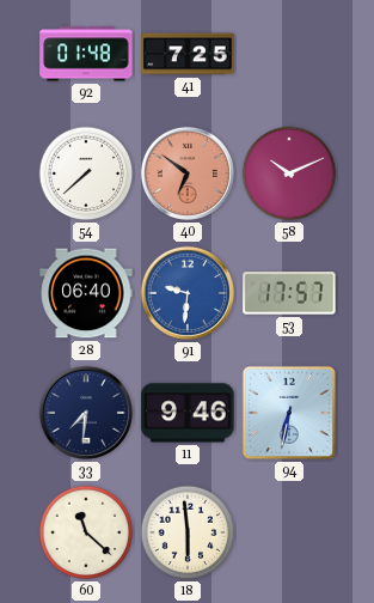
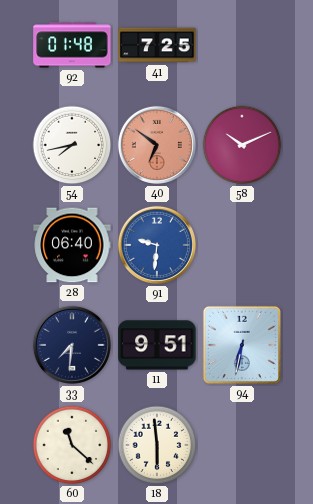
54: 7:38 -> 7:43
53: 17:57 -> none
11: 9:46 -> 9:51
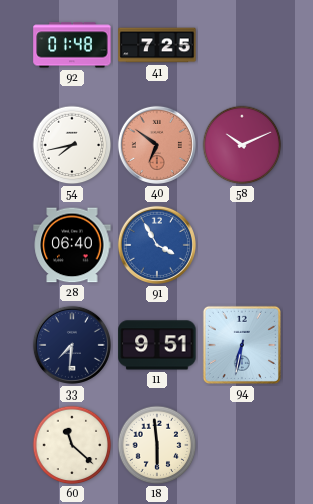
91: 9:31 -> 3:55
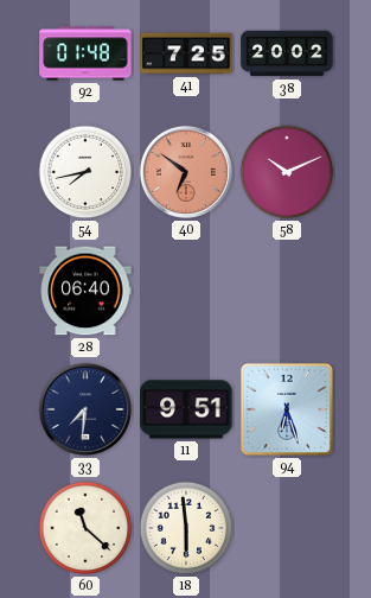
38: none -> 20:02
91: 3:55 -> none
94: 6:32 -> 6:27
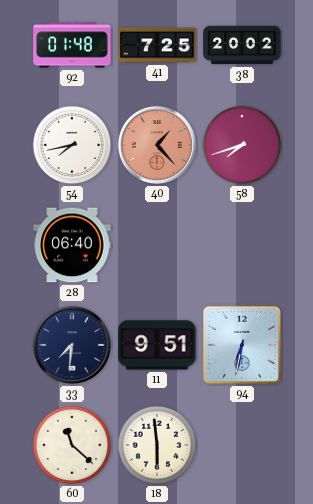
40: 6:51 -> 1:23
58: 10:11 -> 7:42
94: 6:27 -> 6:32
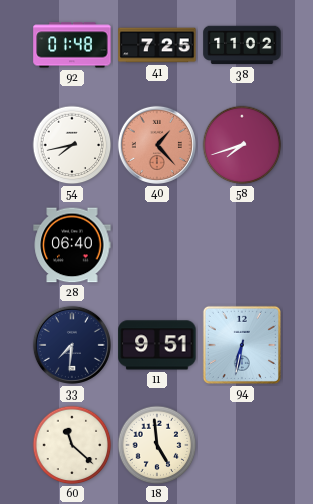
38: 20:02 -> 11:02
18: 5:59 -> 4:59
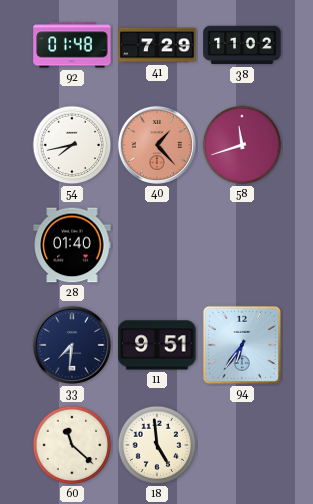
41: 7:25 -> 7:29
58: 7:42 -> 11:42
28: 06:40 -> 01:40
94: 6:32 -> 6:36
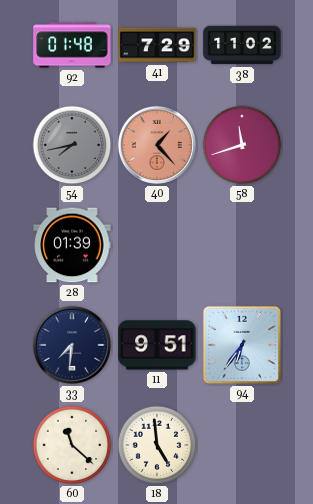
54 dial: white -> grey
28: 01:40 -> 01:39
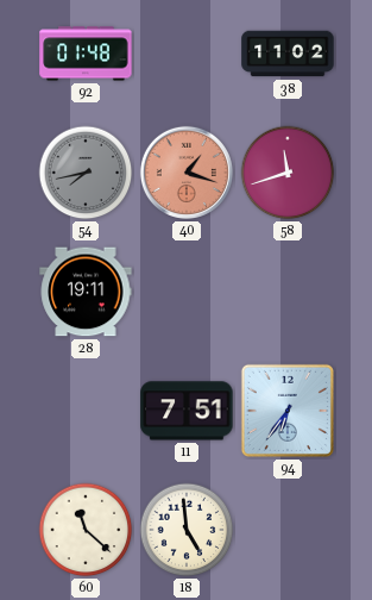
41: 7:29 -> none
40: 1:23 -> 1:18
28: 01:39 -> 19:11
33: 7:31 -> none
11: 9:51 -> 7:51
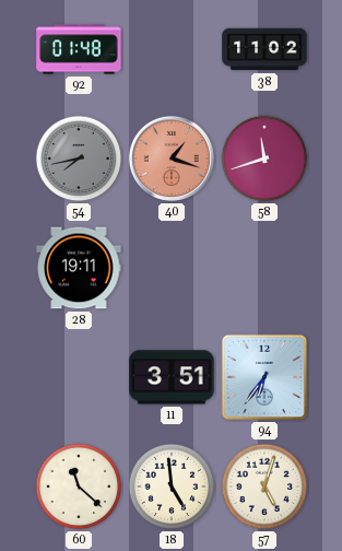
11: 7:51 -> 3:51
57: none -> 5:03
